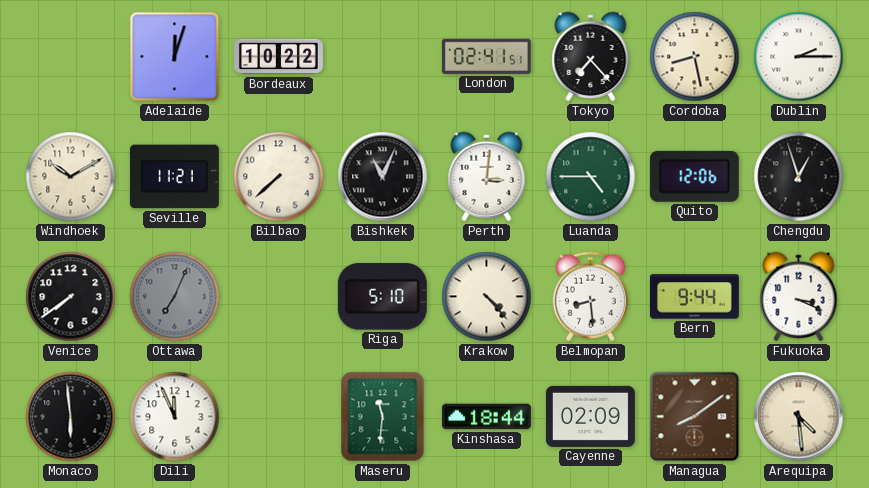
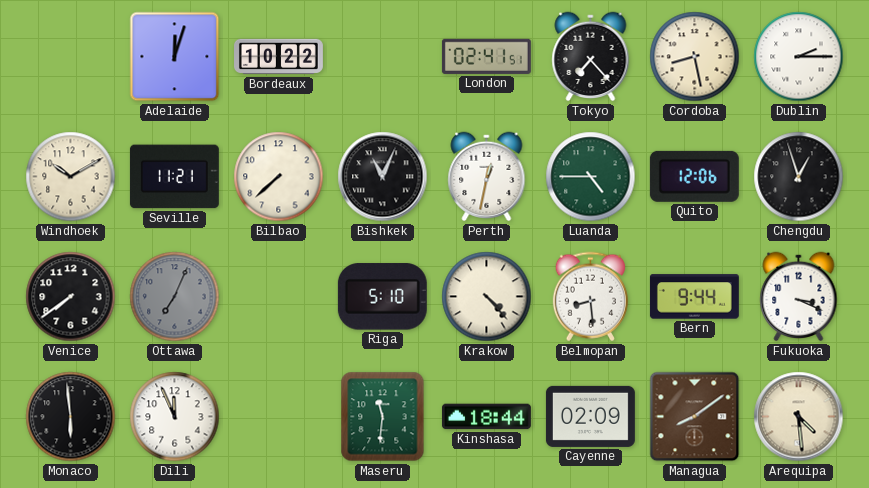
Perth: 3:01 -> 12:32
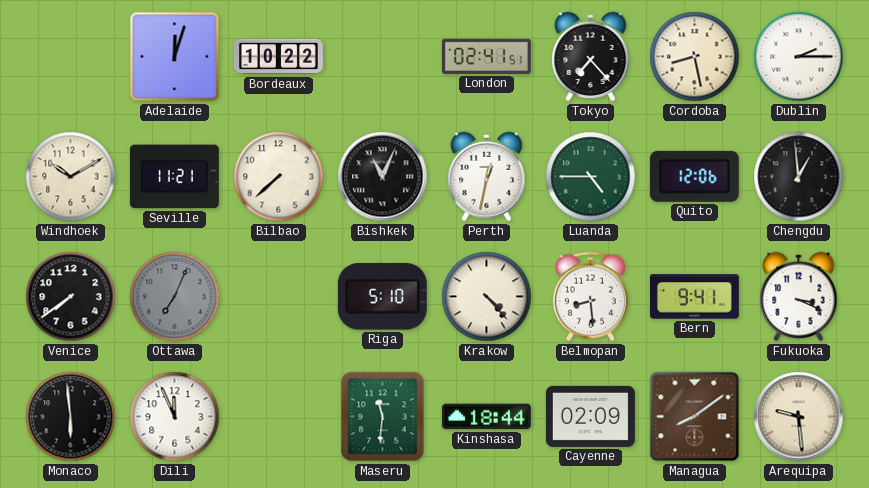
Chengdu: 12:57 -> 12:59
Bern: 9:44 -> 9:41
Arequipa: 4:29 -> 9:29
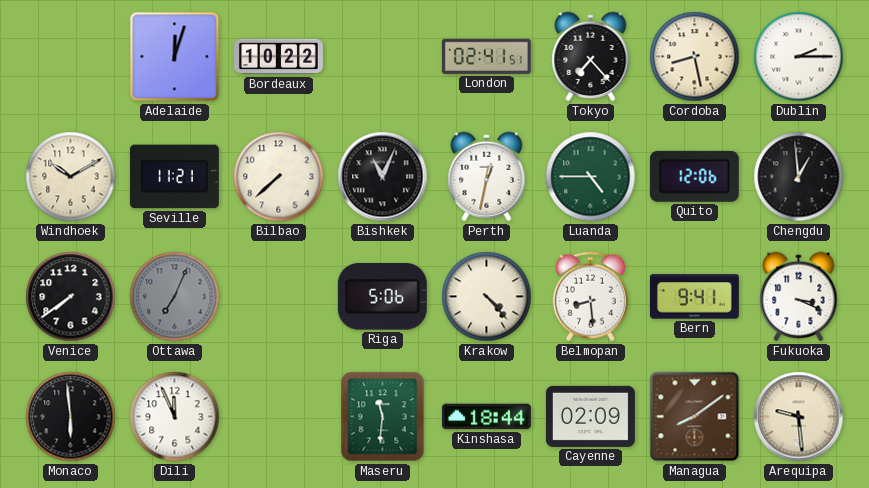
Riga: 5:10 -> 5:06
